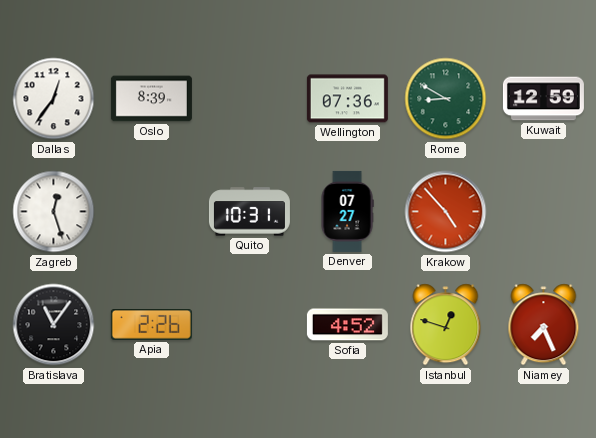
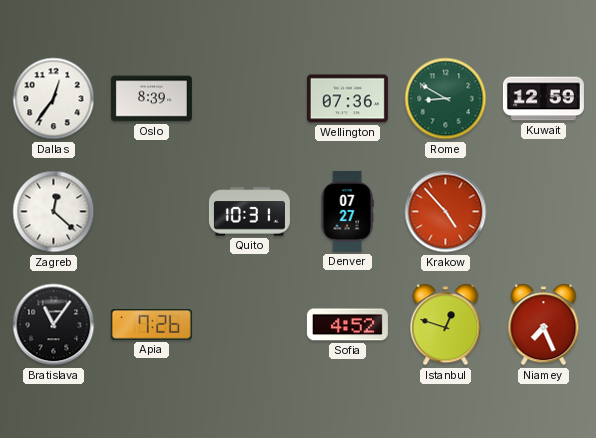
Zagreb: 12:27 -> 12:22
Apia: 2:26 -> 7:26
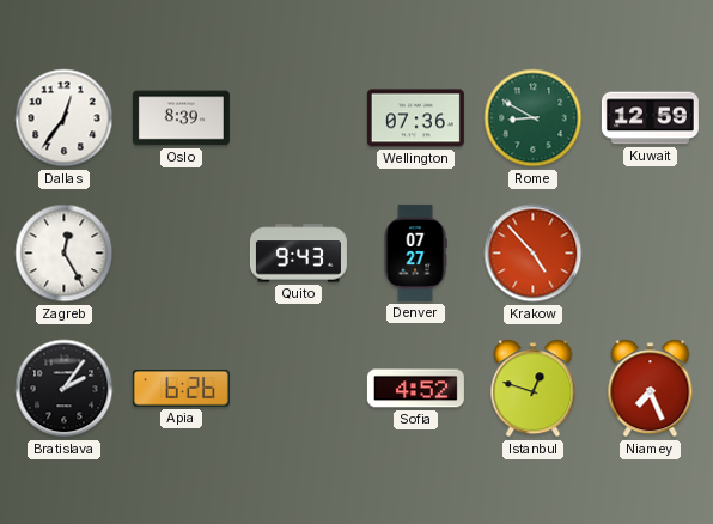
Zagreb: 12:22 -> 12:25
Quito: 10:31 -> 9:43
Bratislava: 11:06 -> 2:06
Apia: 7:26 -> 6:26
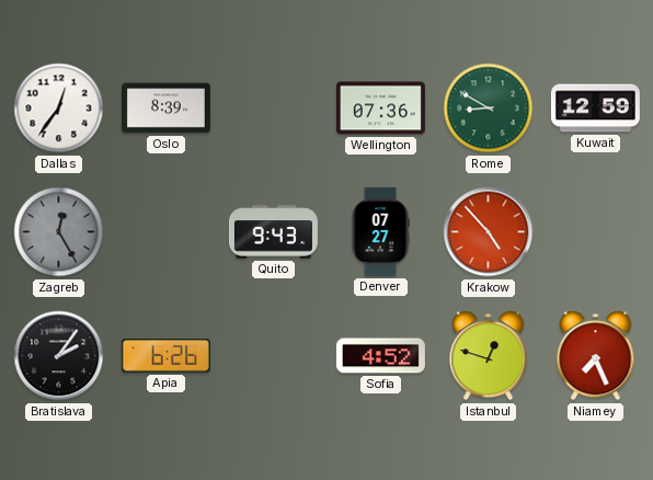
Zagreb dial: white -> grey
